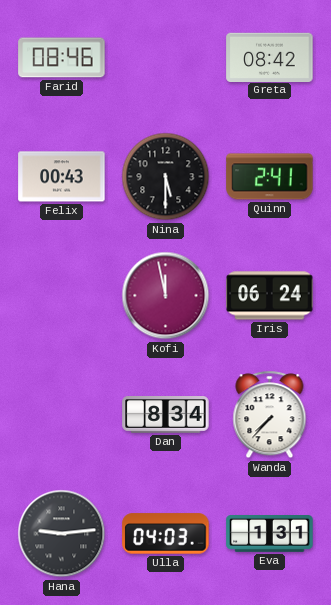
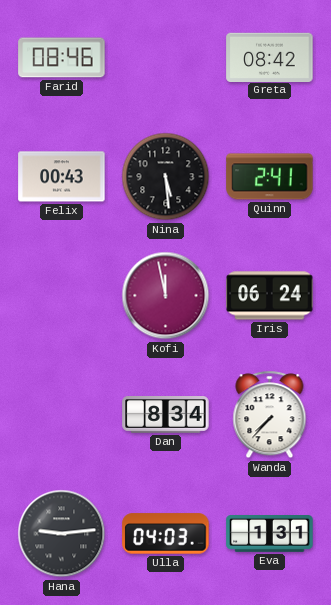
Nina: 5:30 -> 5:29
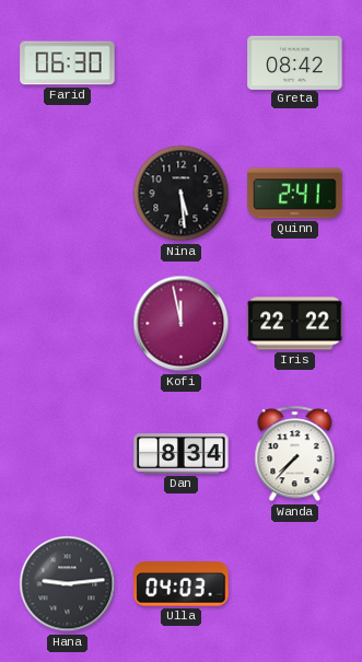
Farid: 08:46 -> 06:30
Felix: 00:43 -> none
Iris: 06:24 -> 22:22
Eva: 1:31 -> none
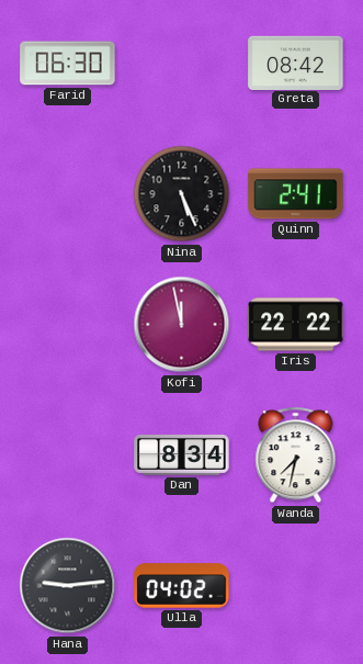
Nina: 5:29 -> 5:26
Wanda: 7:37 -> 7:32
Ulla: 04:03 -> 04:02
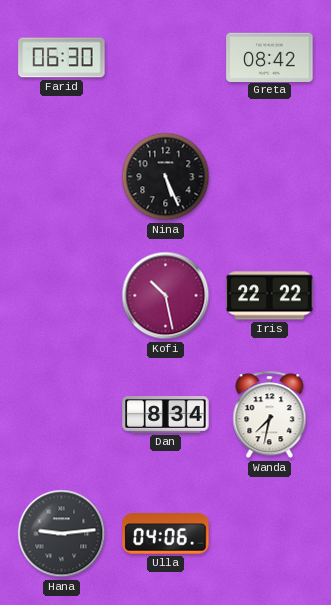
Quinn: 2:41 -> none
Kofi: 11:58 -> 10:28
Ulla: 04:02 -> 04:06
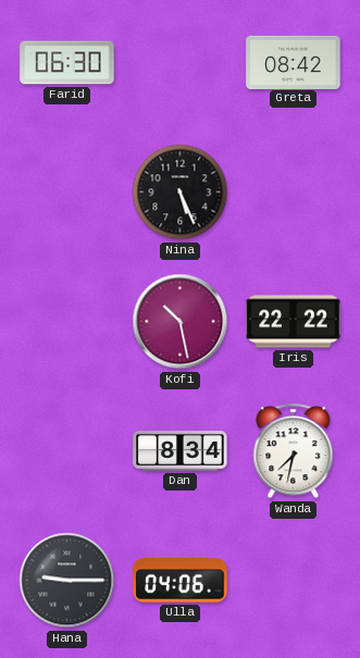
Hana: 9:14 -> 9:15
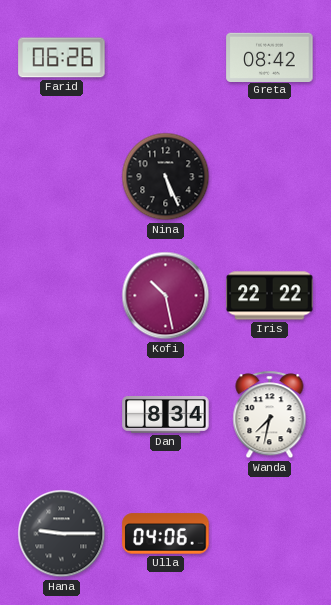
Farid: 06:30 -> 06:26
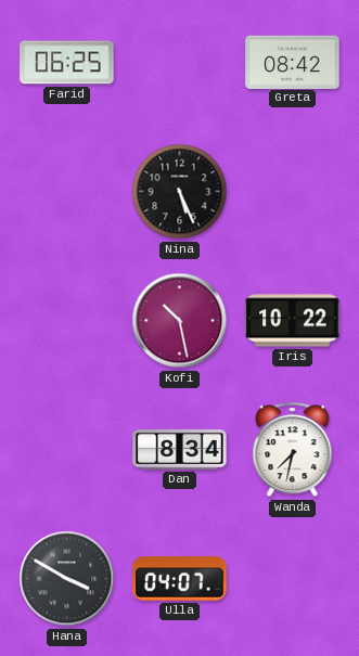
Farid: 06:26 -> 06:25
Iris: 22:22 -> 10:22
Hana: 9:15 -> 3:50
Ulla: 04:06 -> 04:07
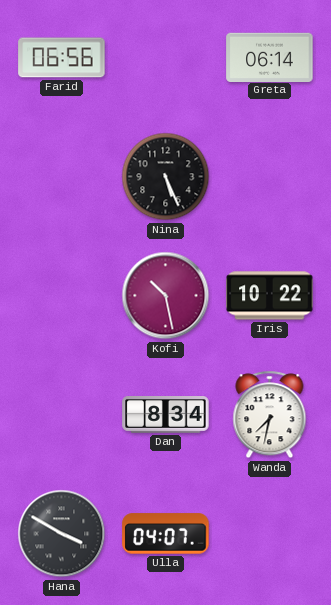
Farid: 06:25 -> 06:56
Greta: 08:42 -> 06:14
